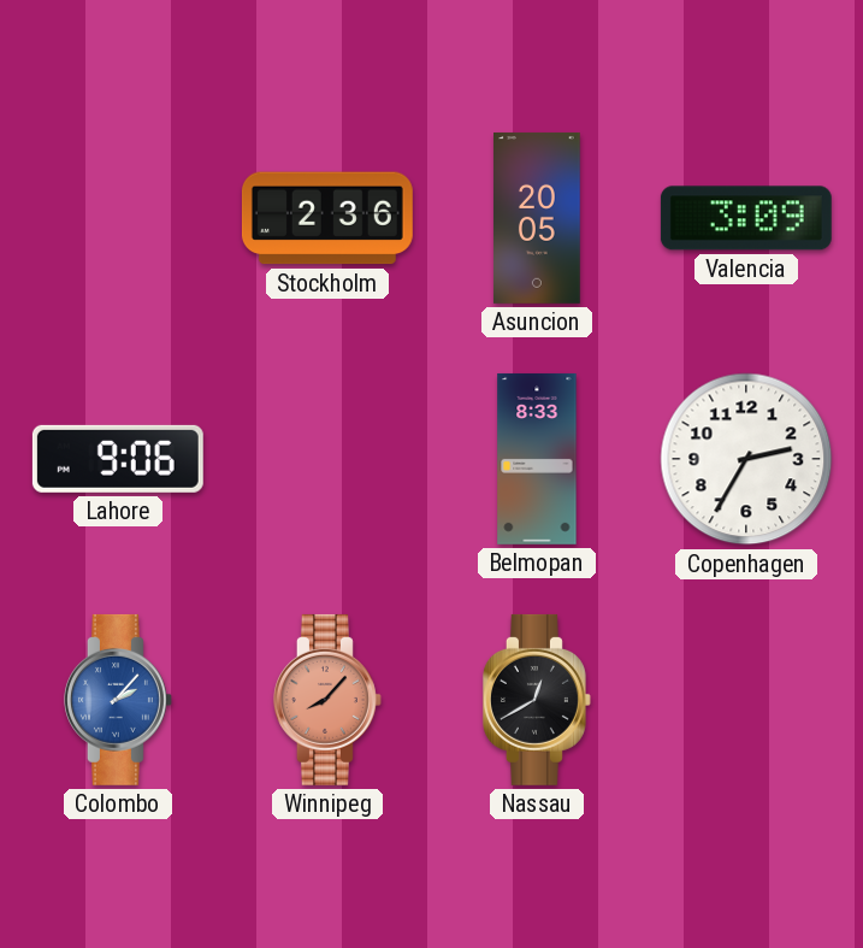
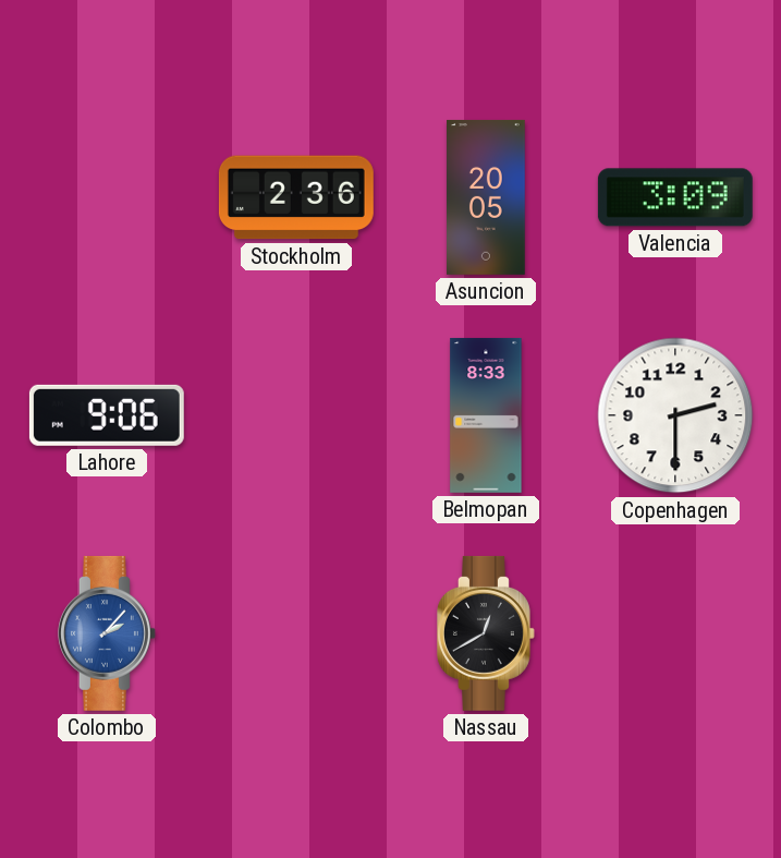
Copenhagen: 2:35 -> 2:30
Winnipeg: 8:07 -> none
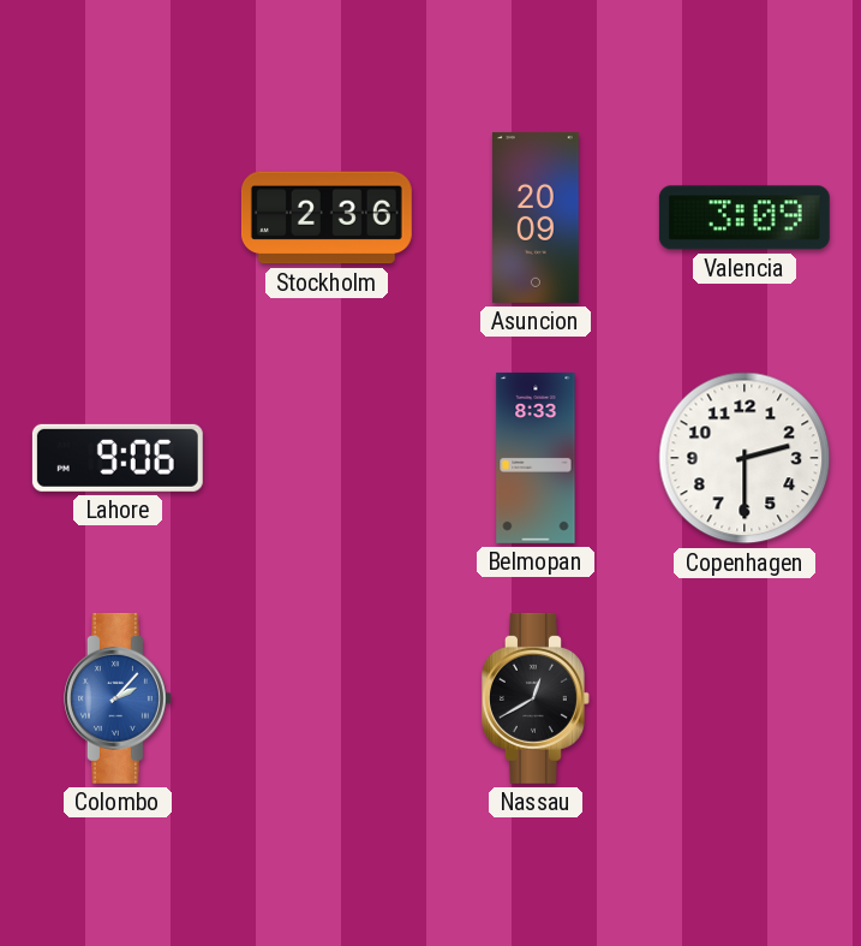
Asuncion: 20:05 -> 20:09
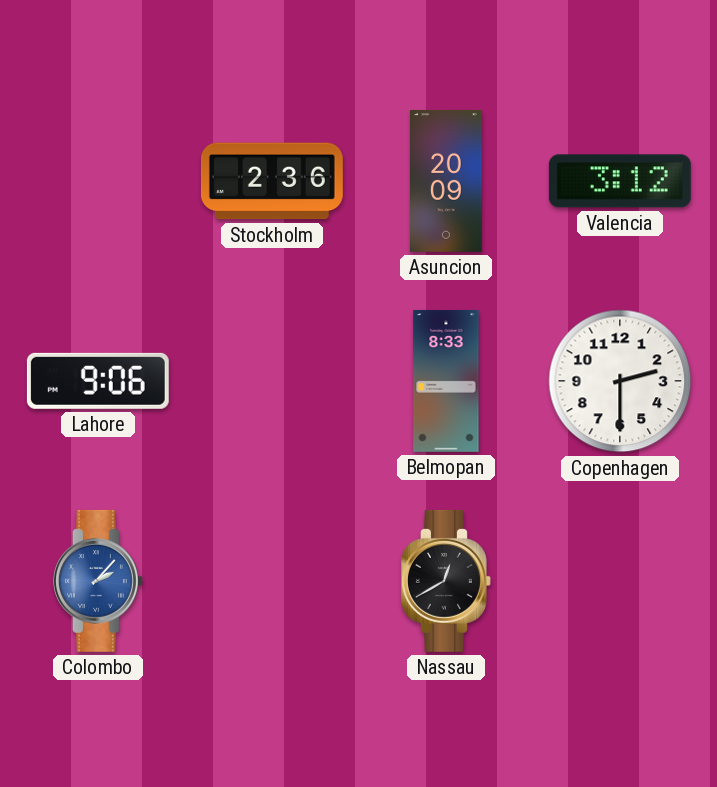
Valencia: 3:09 -> 3:12
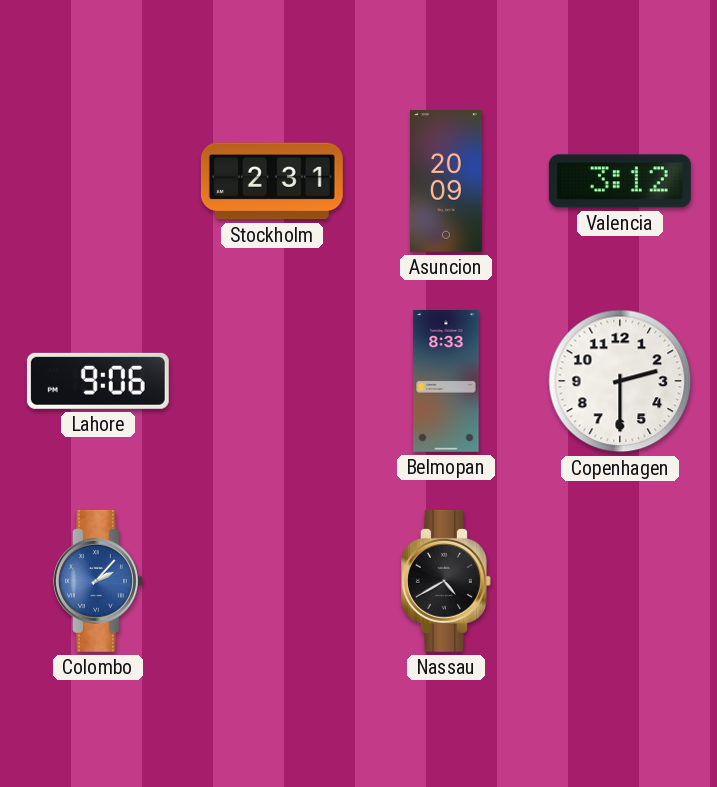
Stockholm: 2:36 -> 2:31
Nassau: 12:40 -> 4:40
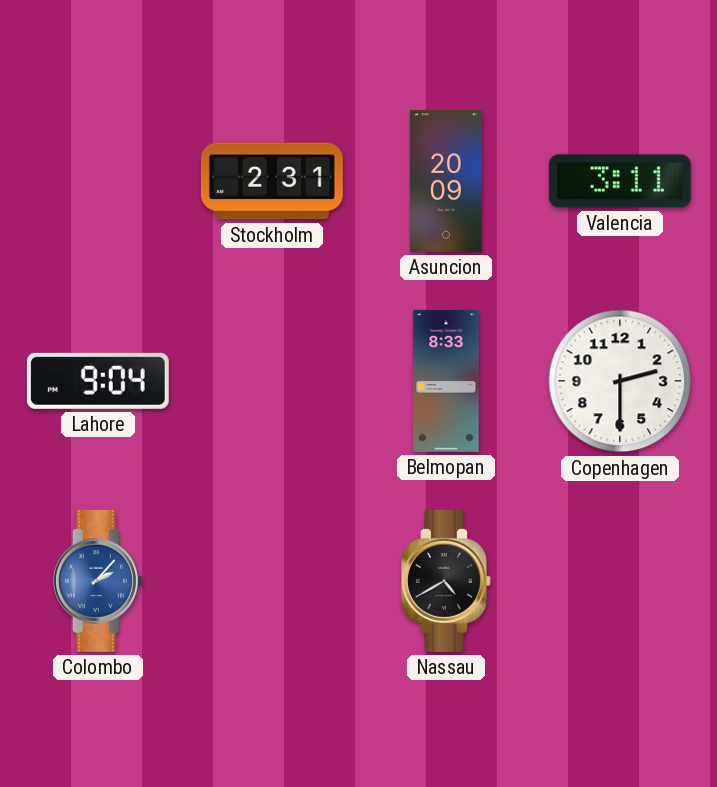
Valencia: 3:12 -> 3:11
Lahore: 9:06 -> 9:04
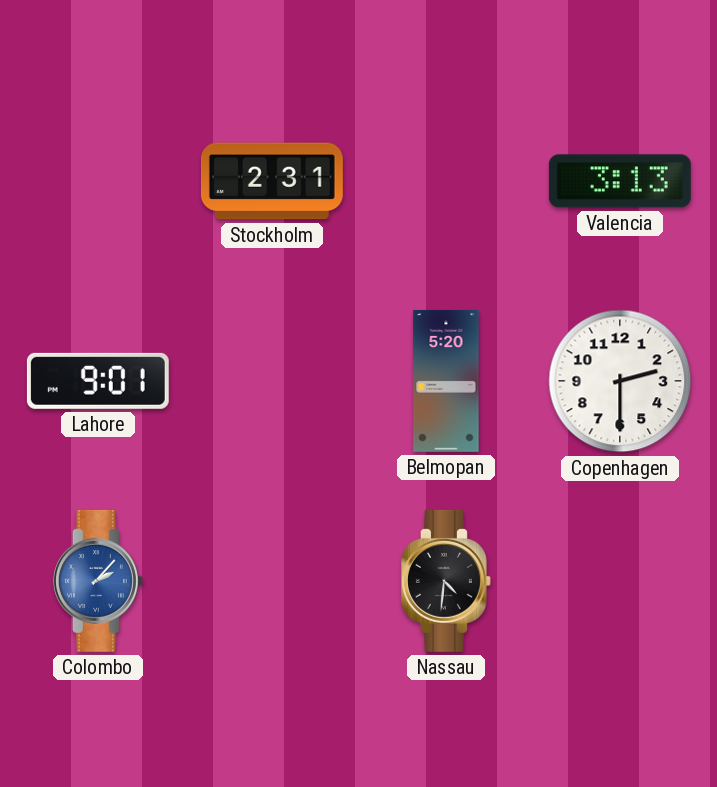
Asuncion: 20:09 -> none
Valencia: 3:11 -> 3:13
Lahore: 9:04 -> 9:01
Belmopan: 8:33 -> 5:20
Nassau: 4:40 -> 4:31
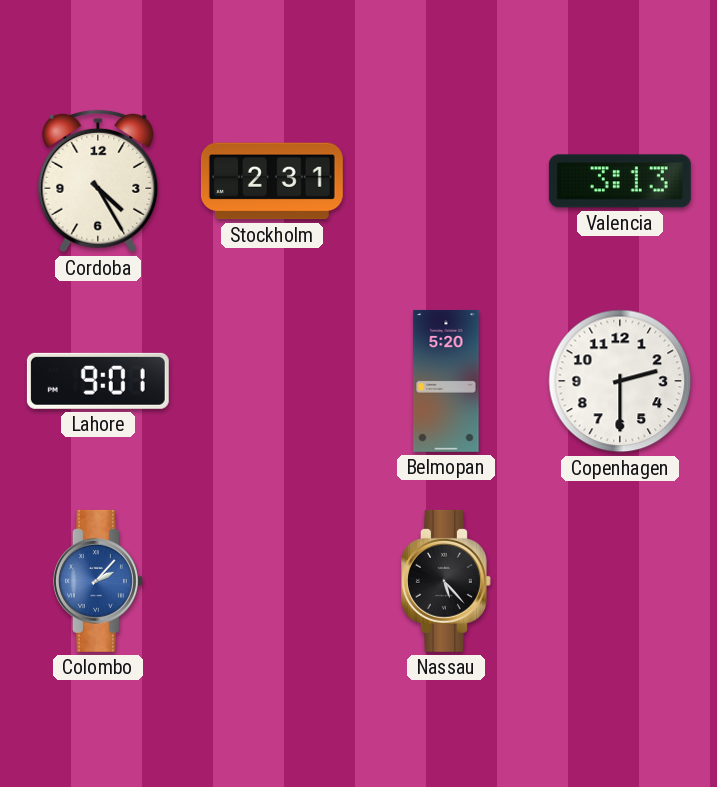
Cordoba: none -> 4:25
Nassau: 4:31 -> 5:23
